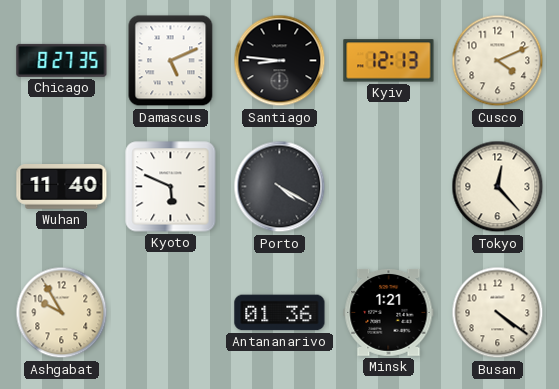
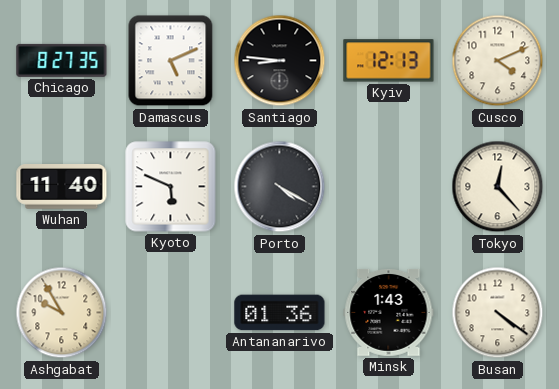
Minsk: 1:21 -> 1:43
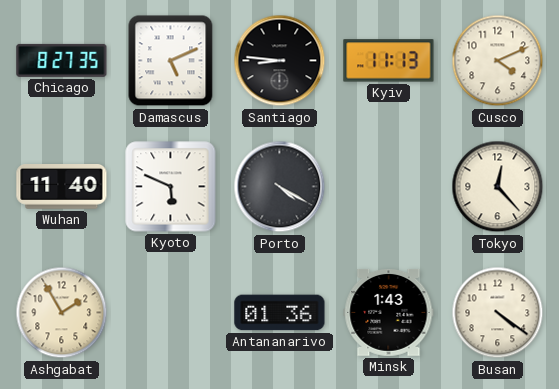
Kyiv: 12:13 -> 11:13
Ashgabat: 9:55 -> 1:55
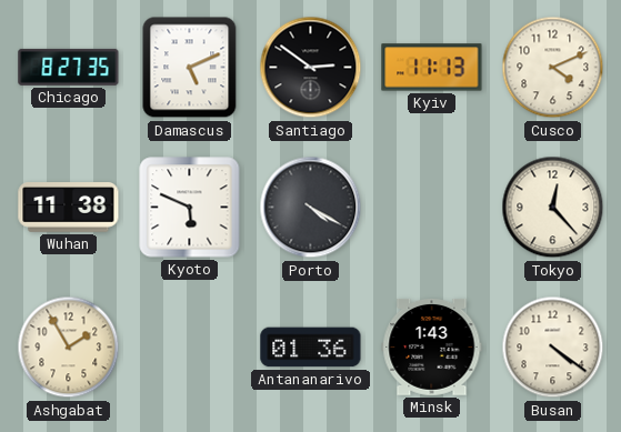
Santiago: 8:46 -> 2:51
Wuhan: 11:40 -> 11:38
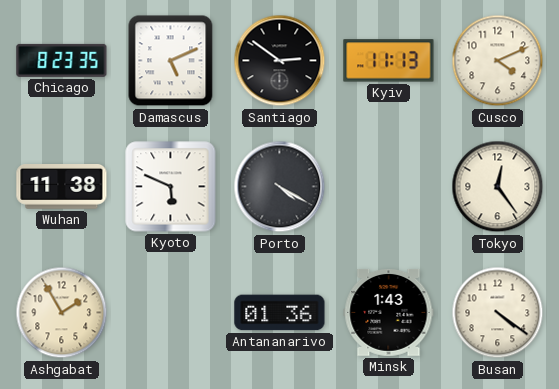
Chicago: 8:27 -> 8:23
Tokyo: 12:23 -> 12:24
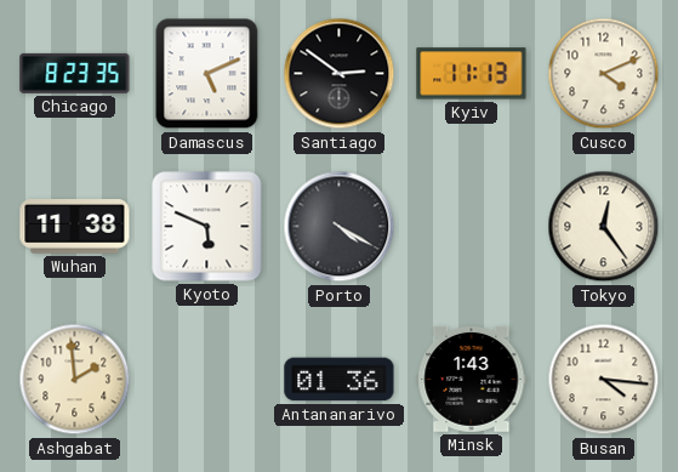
Ashgabat: 1:55 -> 1:59
Busan: 4:21 -> 4:16
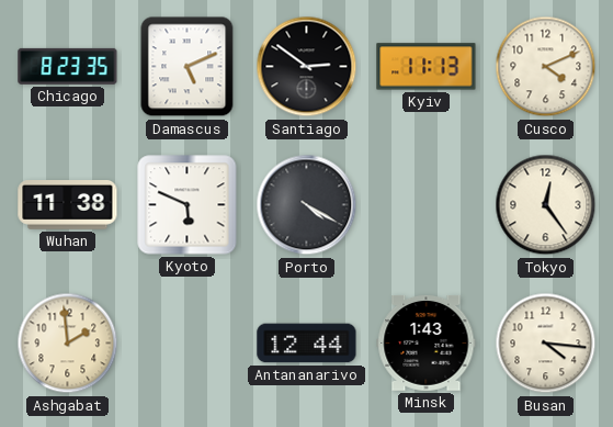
Antananarivo: 01:36 -> 12:44
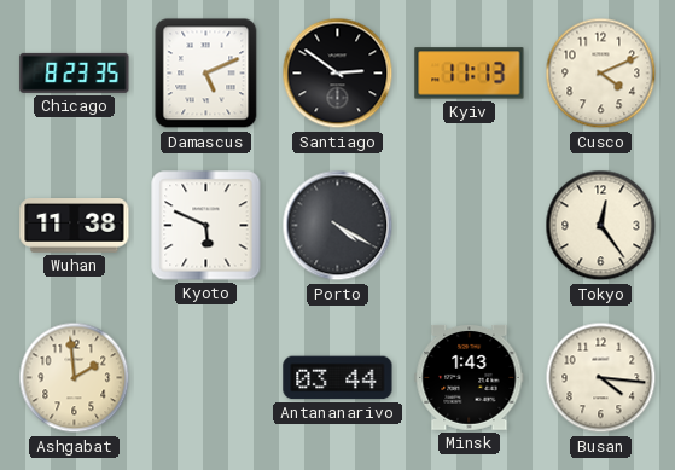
Antananarivo: 12:44 -> 03:44
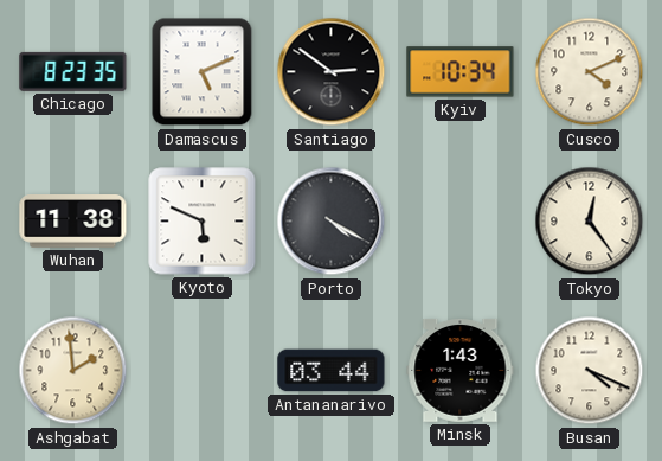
Kyiv: 11:13 -> 10:34
Busan: 4:16 -> 4:19
